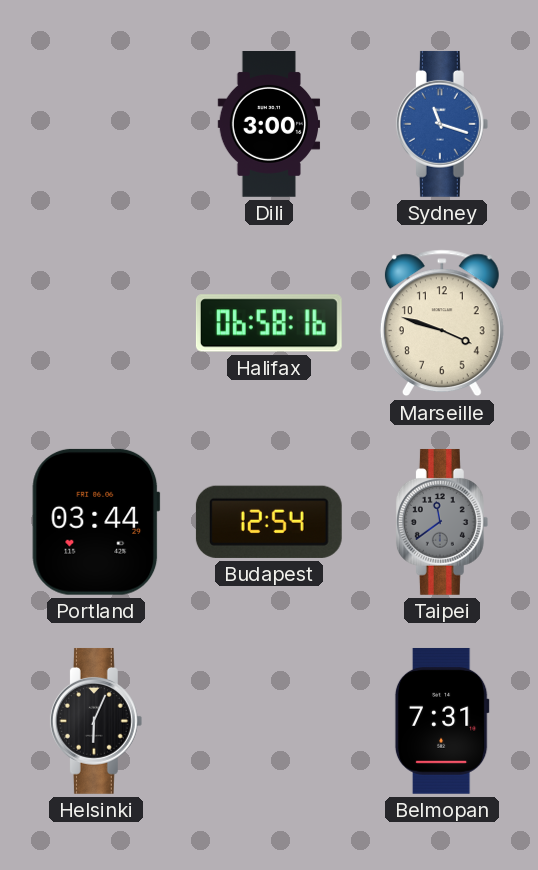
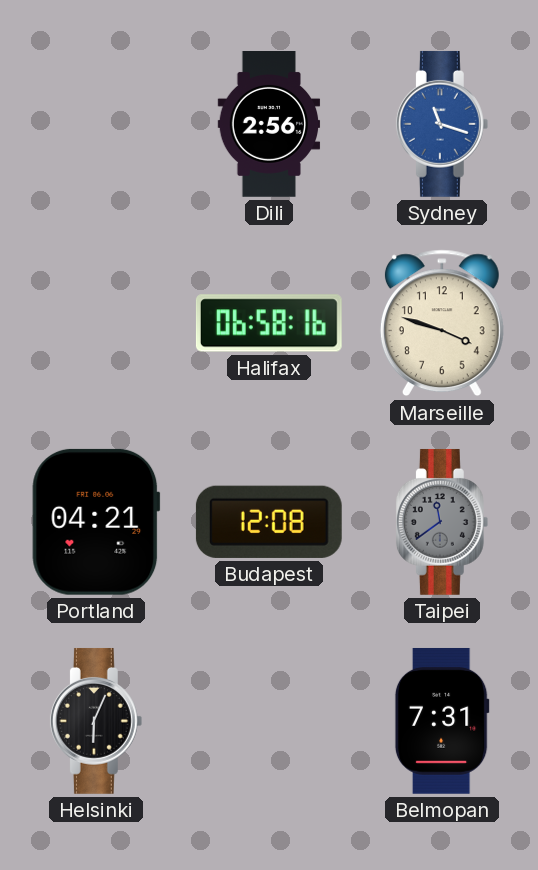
Dili: 3:00 -> 2:56
Portland: 03:44 -> 04:21
Budapest: 12:54 -> 12:08
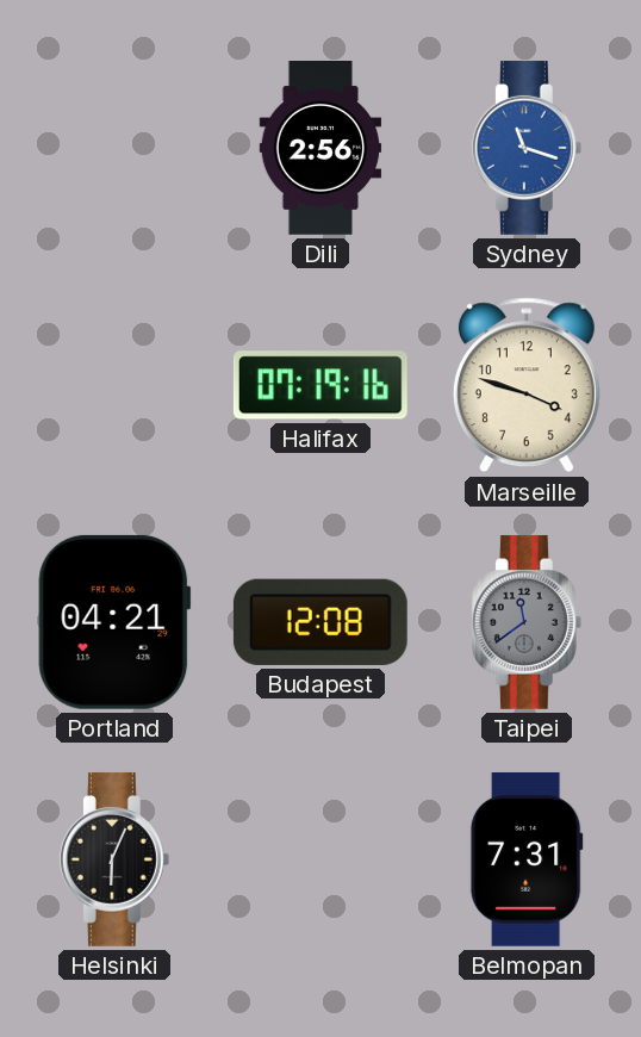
Halifax: 06:58 -> 07:19
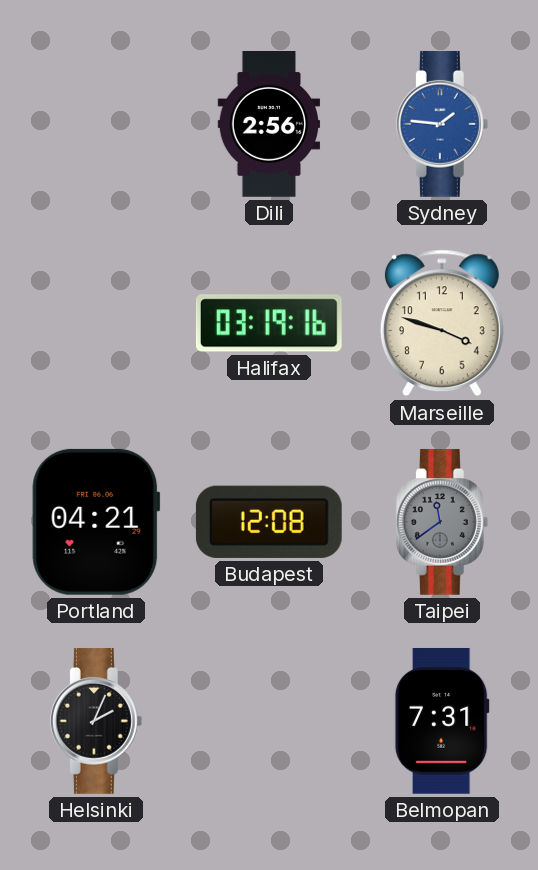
Sydney: 11:18 -> 1:46
Halifax: 07:19 -> 03:19
Helsinki: 6:04 -> 2:04
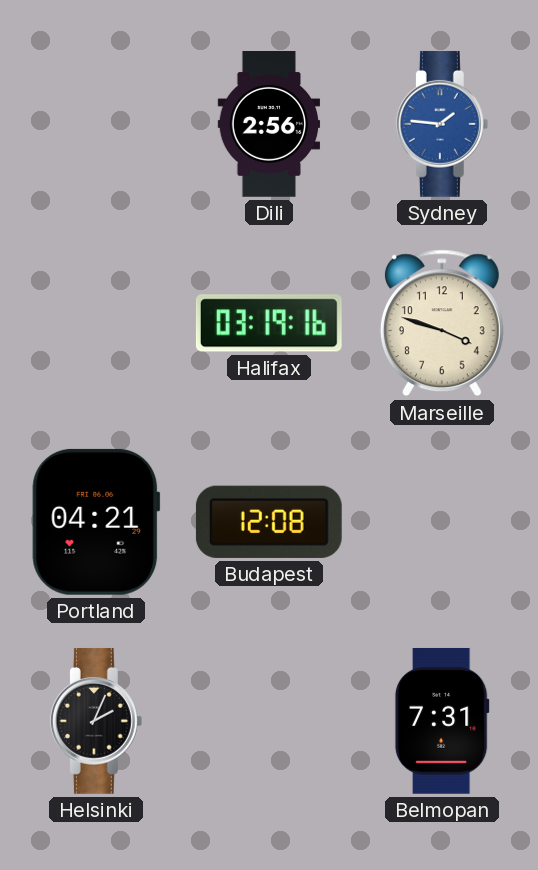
Taipei: 11:39 -> none
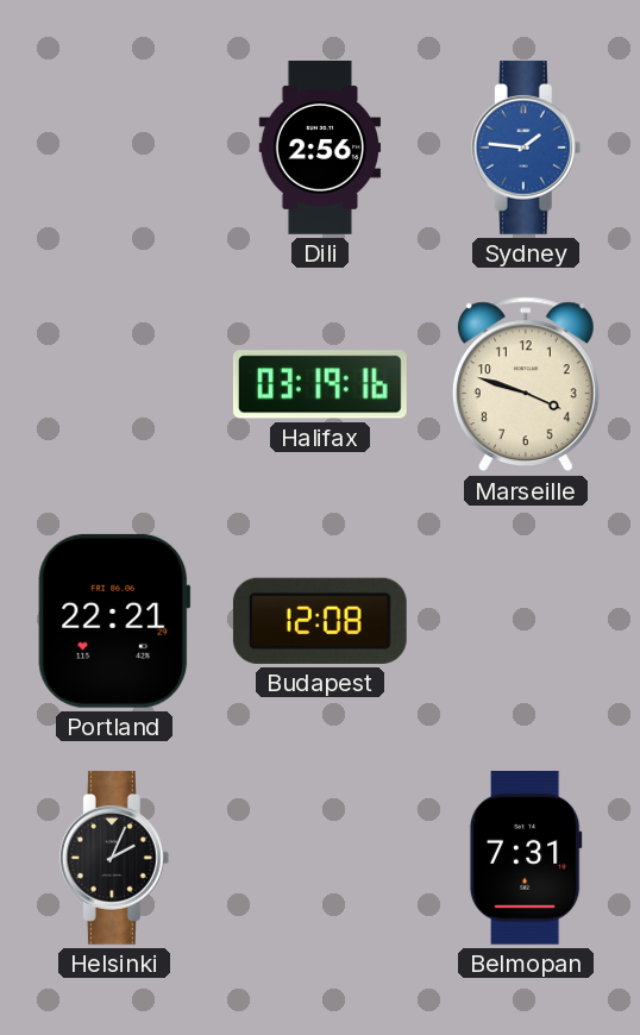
Portland: 04:21 -> 22:21
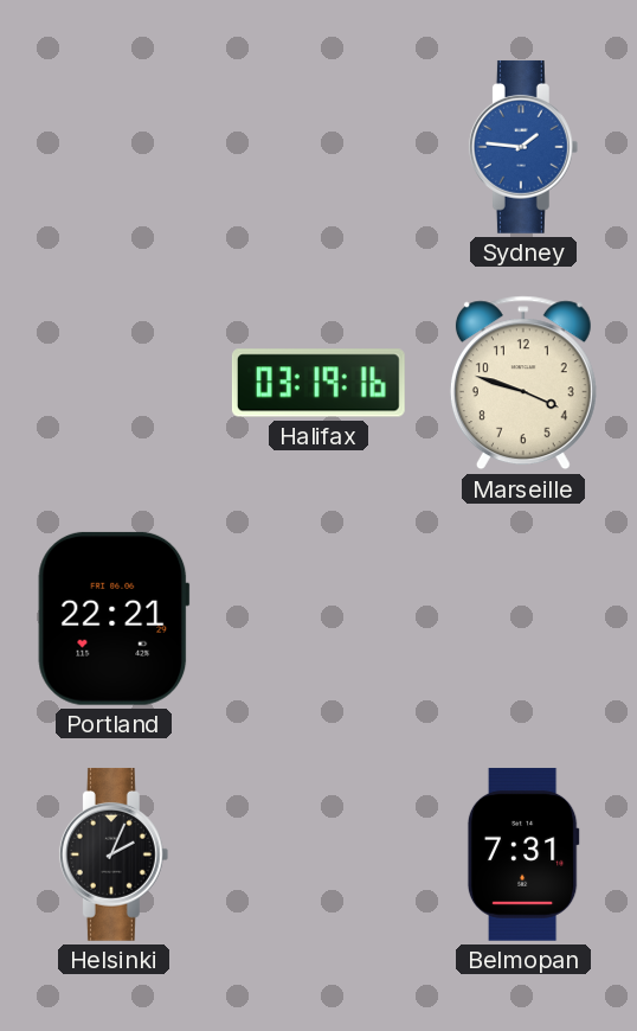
Dili: 2:56 -> none
Budapest: 12:08 -> none
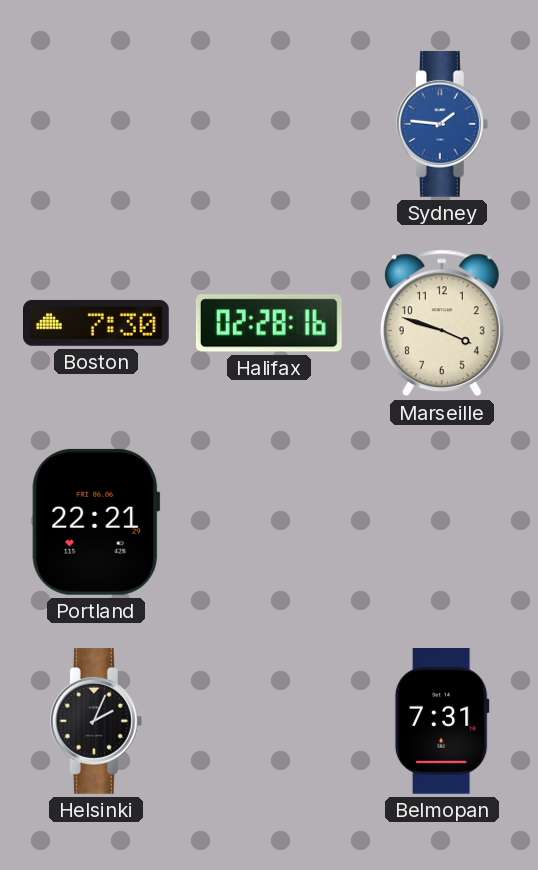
Boston: none -> 7:30
Halifax: 03:19 -> 02:28
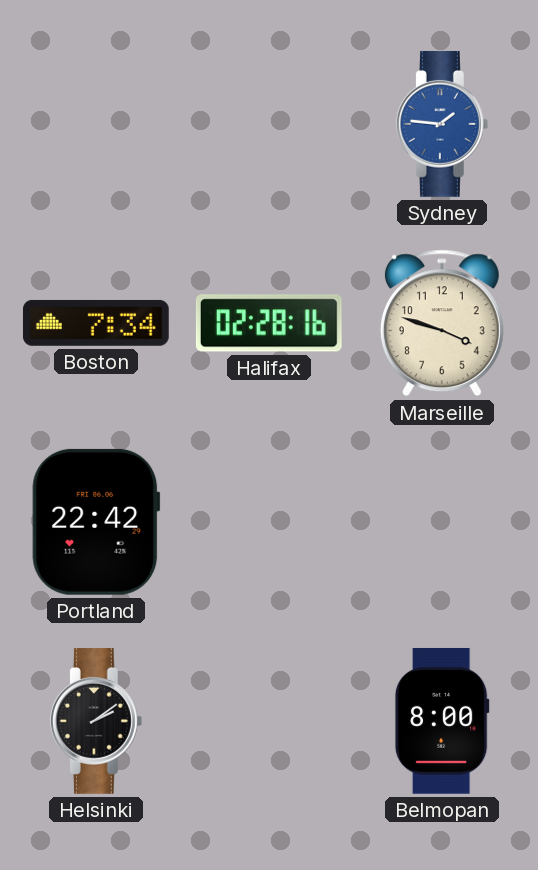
Boston: 7:30 -> 7:34
Portland: 22:21 -> 22:42
Helsinki: 2:04 -> 2:09
Belmopan: 7:31 -> 8:00
